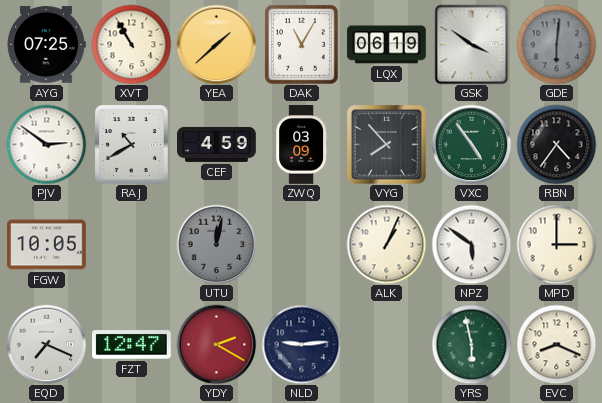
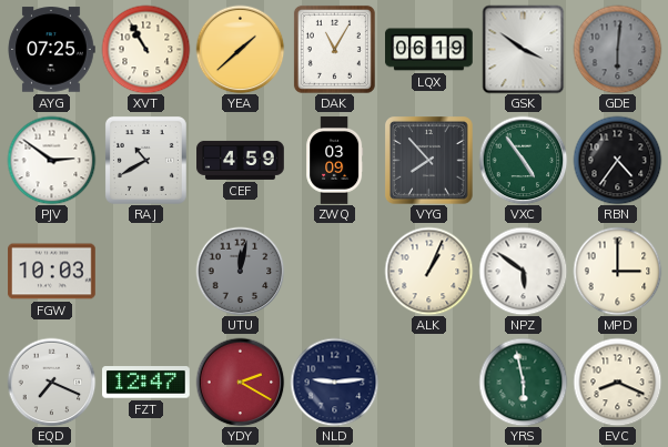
FGW: 10:05 -> 10:03
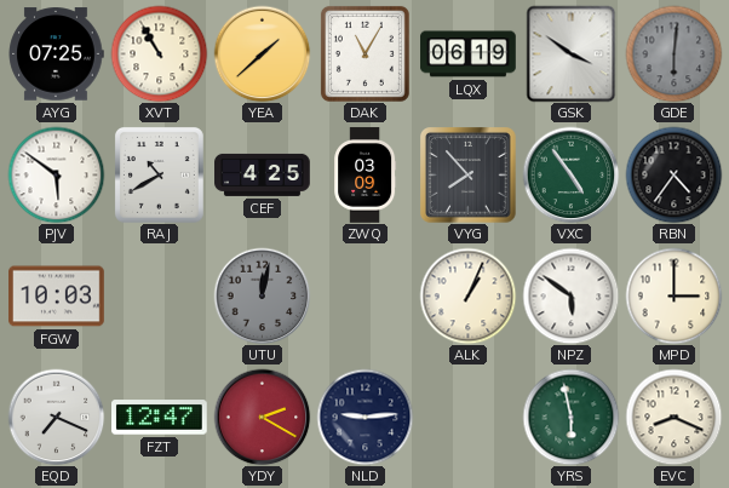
PJV: 2:51 -> 5:51
CEF: 4:59 -> 4:25
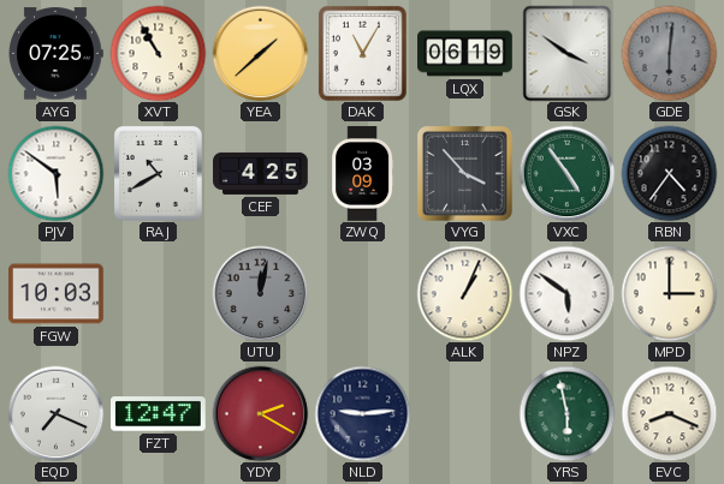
VYG: 7:53 -> 3:53
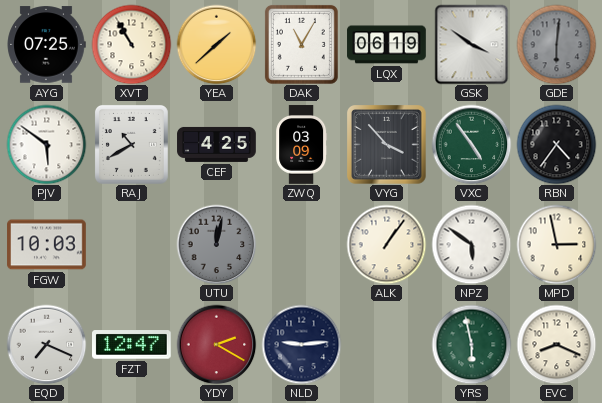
ALK: 1:04 -> 1:06
MPD: 3:00 -> 2:58
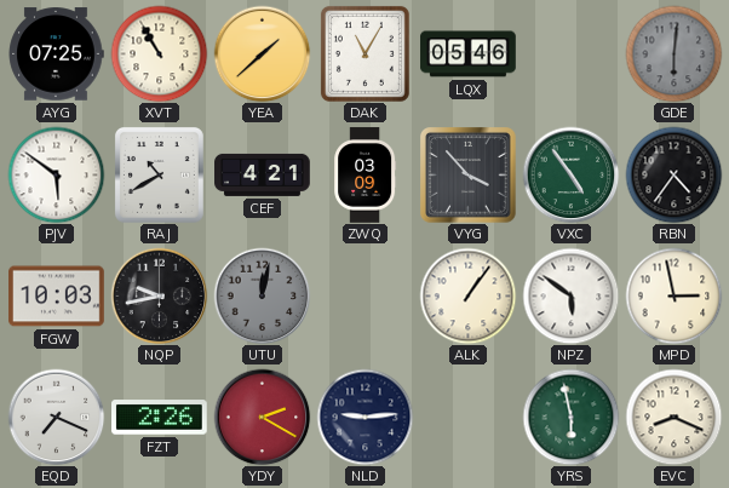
LQX: 06:19 -> 05:46
GSK: 3:51 -> none
CEF: 4:25 -> 4:21
NQP: none -> 9:43
FZT: 12:47 -> 2:26
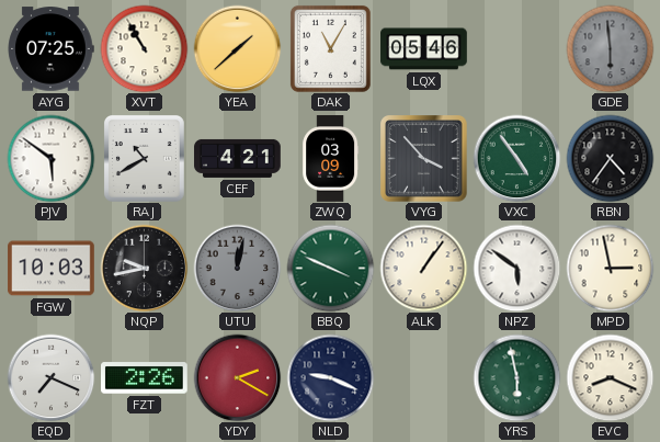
GDE: 6:01 -> 5:59
BBQ: none -> 3:49
NLD: 9:14 -> 9:19
